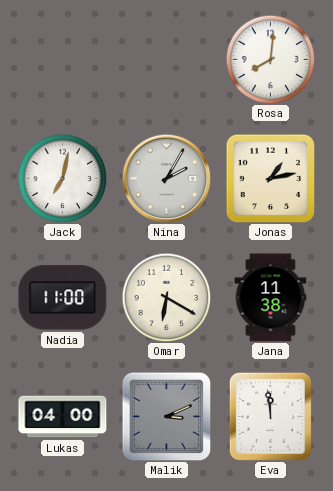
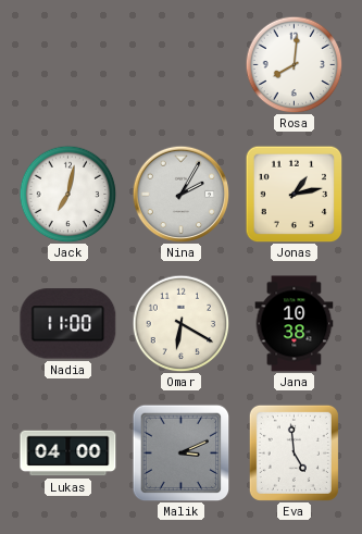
Jana: 11:38 -> 10:38
Eva: 11:59 -> 4:59
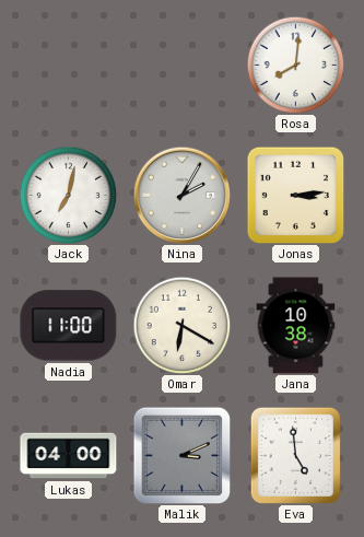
Jonas: 1:13 -> 3:14
